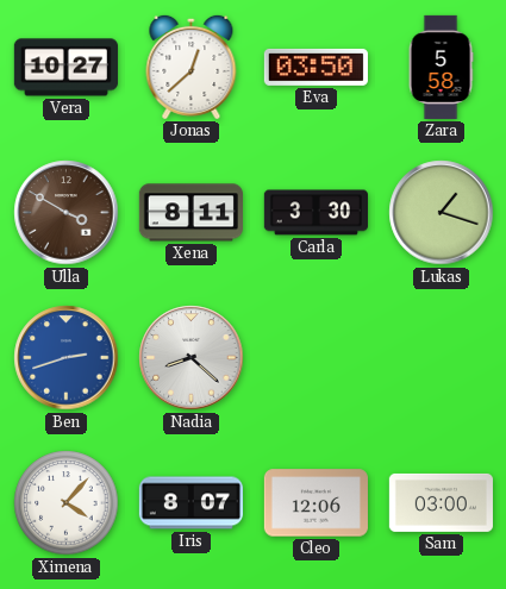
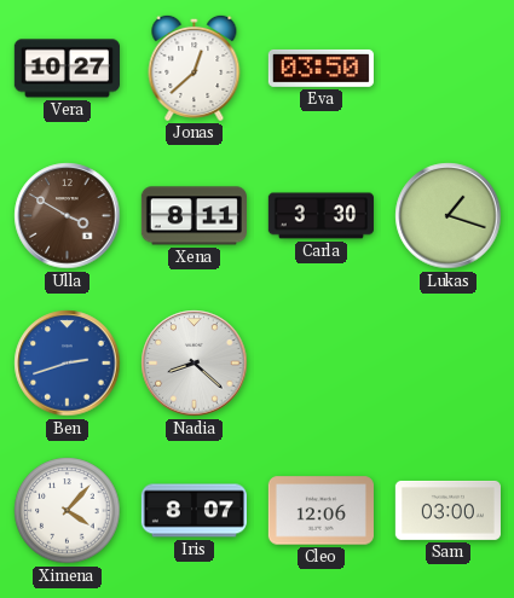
Zara: 5:58 -> none
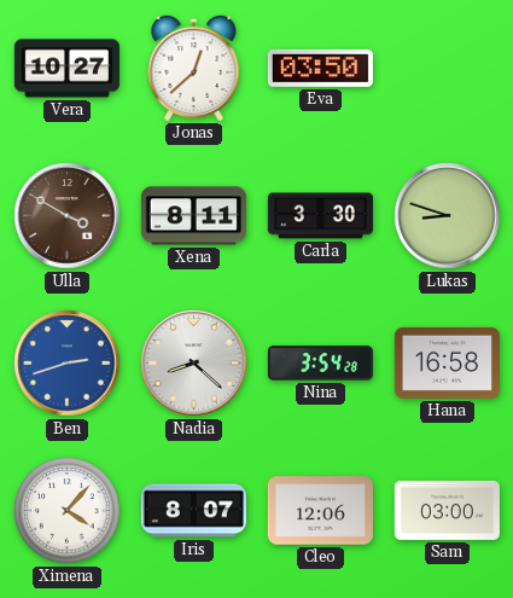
Lukas: 1:18 -> 8:48
Nina: none -> 3:54
Hana: none -> 16:58
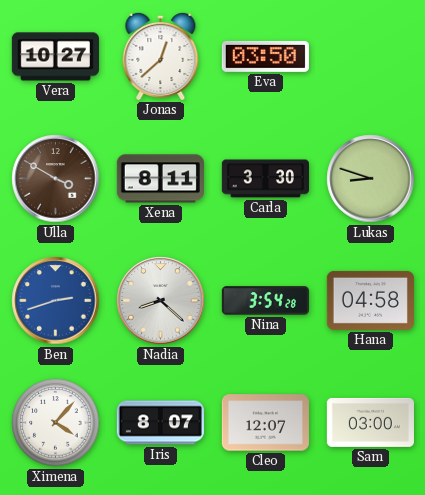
Hana: 16:58 -> 04:58
Cleo: 12:06 -> 12:07
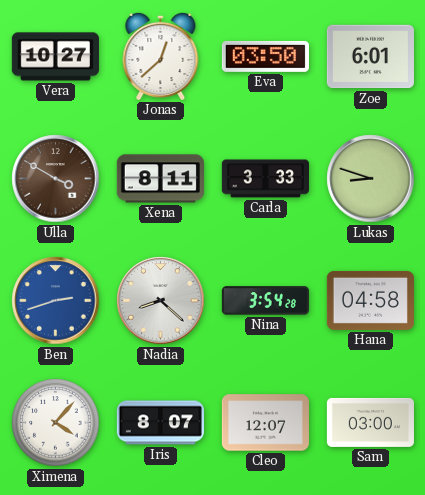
Zoe: none -> 6:01
Carla: 3:30 -> 3:33
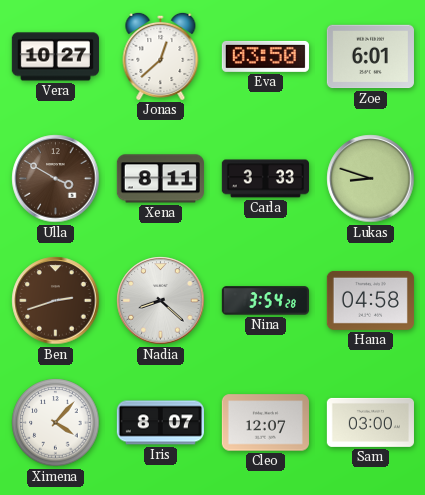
Ben dial: blue -> brown
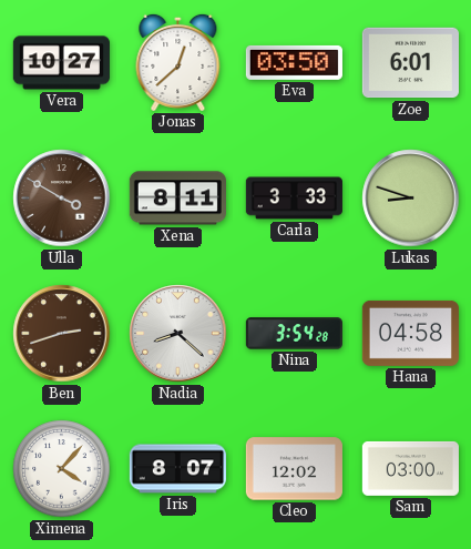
Cleo: 12:07 -> 12:02
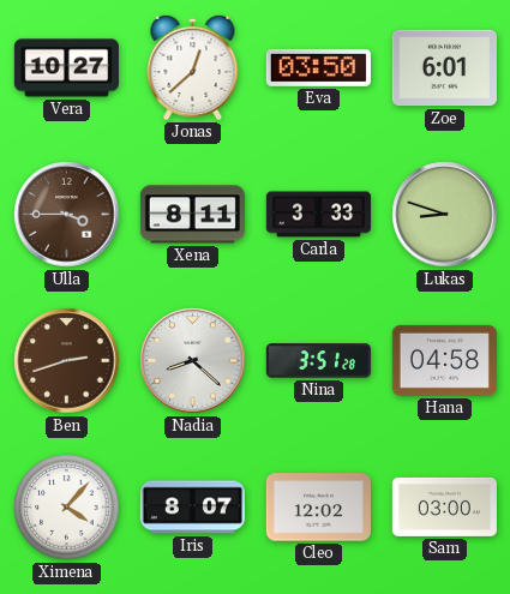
Ulla: 3:50 -> 3:45
Nina: 3:54 -> 3:51
